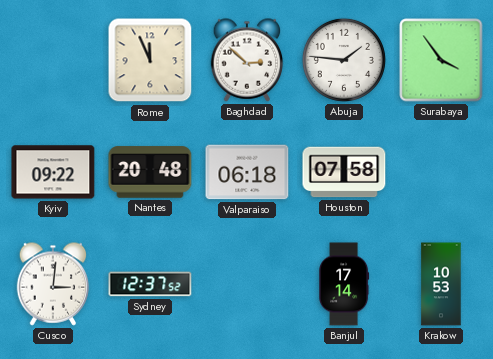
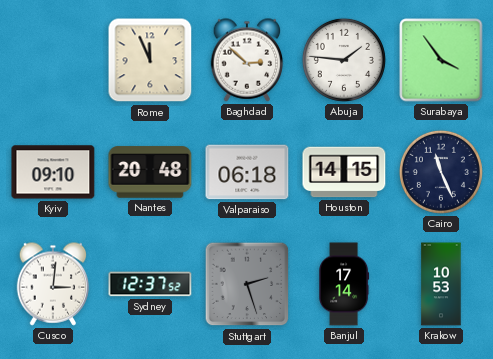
Kyiv: 09:22 -> 09:10
Houston: 07:58 -> 14:15
Cairo: none -> 11:26
Stuttgart: none -> 2:27
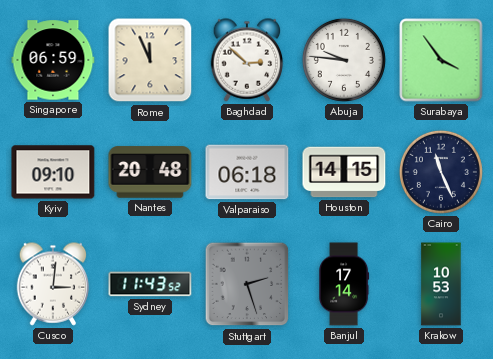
Singapore: none -> 06:59
Abuja: 1:46 -> 9:46
Sydney: 12:37 -> 11:43
